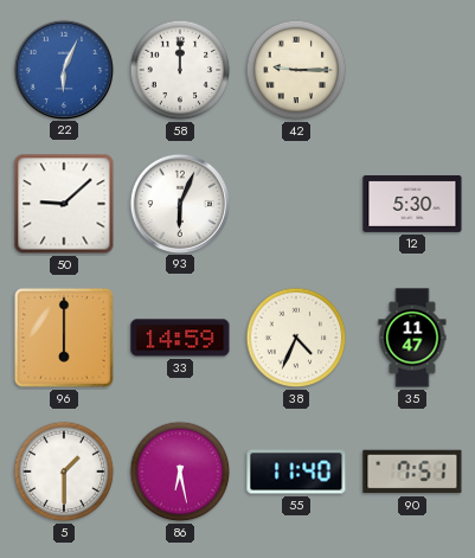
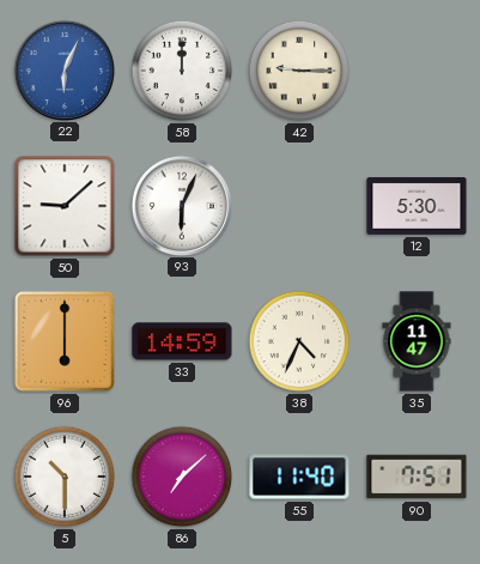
5: 1:30 -> 10:30
86: 6:28 -> 7:08
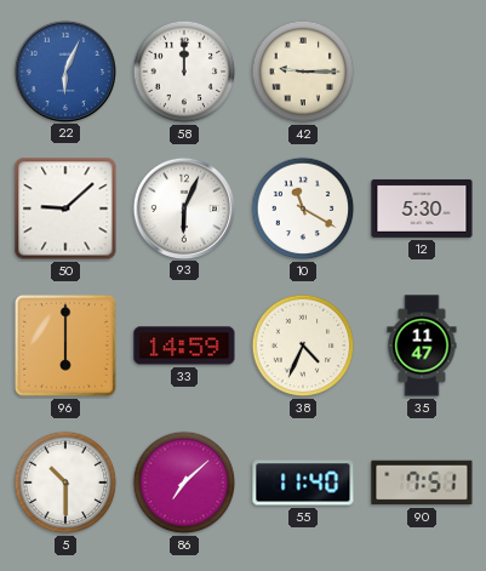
10: none -> 11:20
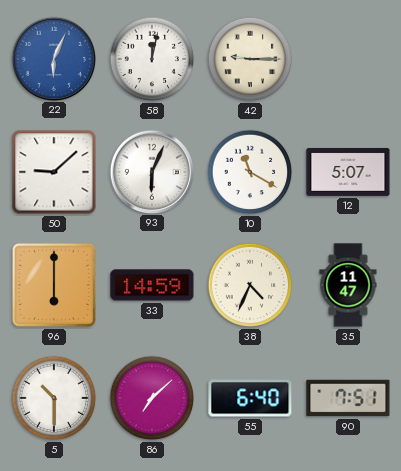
58: 12:00 -> 12:02
12: 5:30 -> 5:07
55: 11:40 -> 6:40
